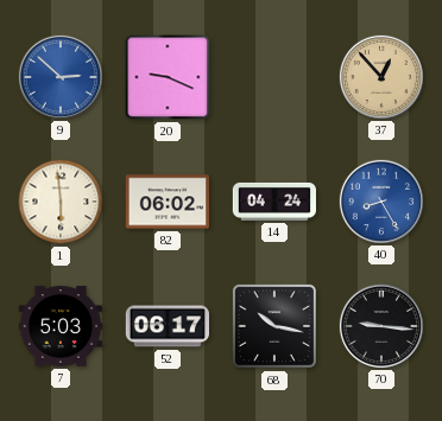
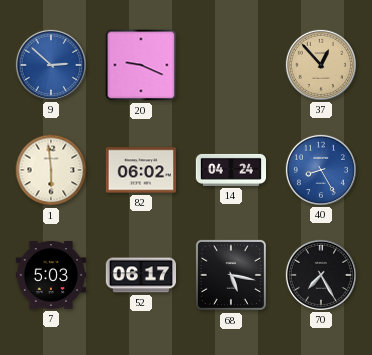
68: 10:17 -> 5:17
70: 9:16 -> 7:25
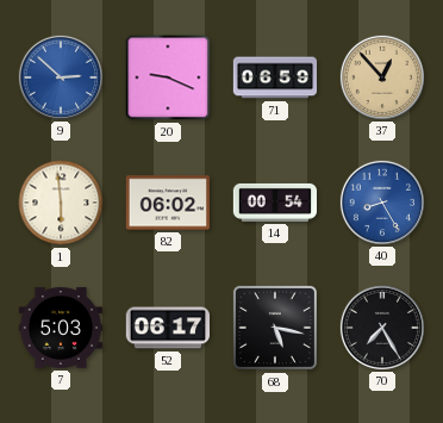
71: none -> 06:59
14: 04:24 -> 00:54
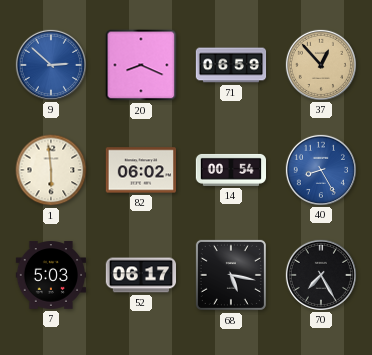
20: 9:19 -> 8:19
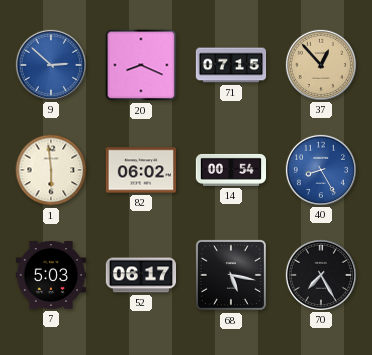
71: 06:59 -> 07:15
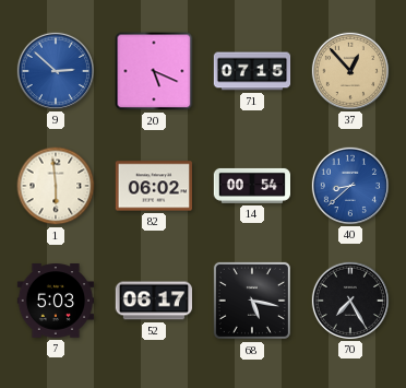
20: 8:19 -> 5:19
40: 8:25 -> 8:38
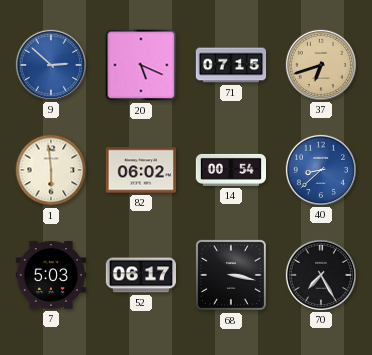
37: 12:53 -> 6:42
68: 5:17 -> 3:17
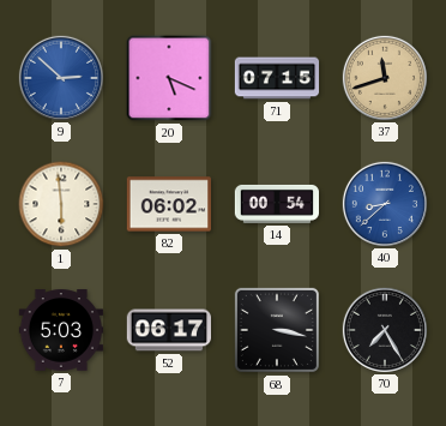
37: 6:42 -> 11:42
